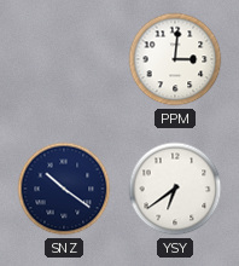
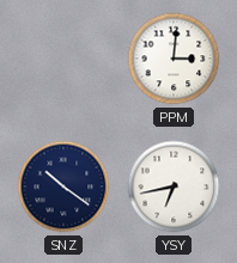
YSY: 6:39 -> 6:43
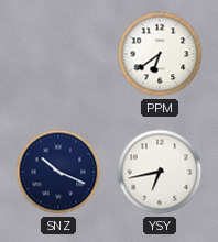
PPM: 3:01 -> 6:39
SNZ: 10:21 -> 10:19
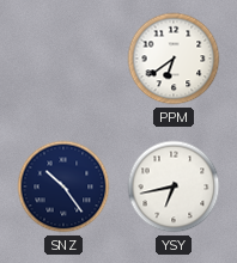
SNZ: 10:19 -> 10:24
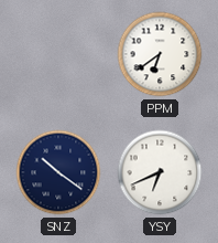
SNZ: 10:24 -> 10:21
YSY: 6:43 -> 6:41
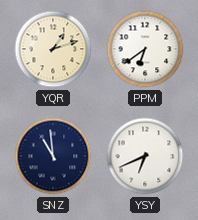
YQR: none -> 1:12
SNZ: 10:21 -> 10:59
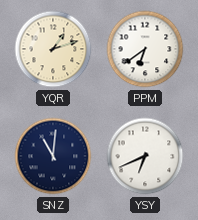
SNZ: 10:59 -> 11:01
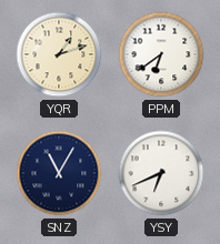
SNZ: 11:01 -> 11:05
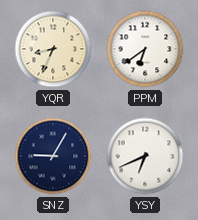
YQR: 1:12 -> 8:34
SNZ: 11:05 -> 9:05
